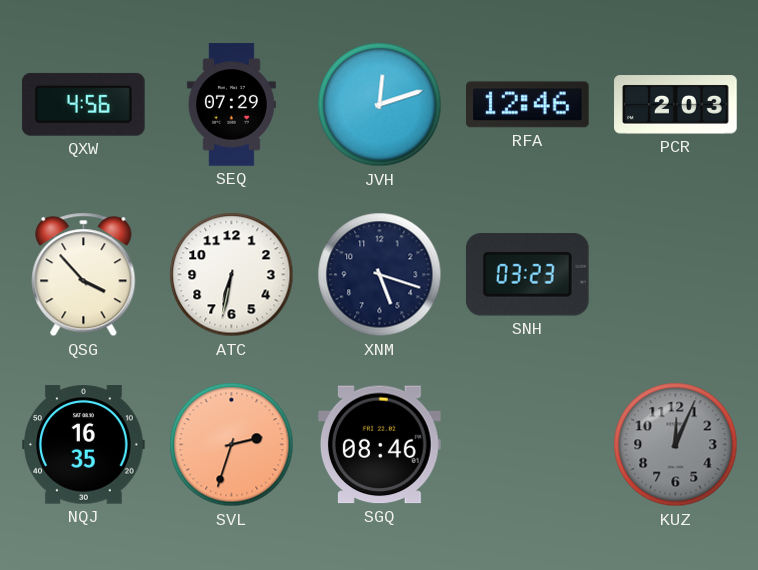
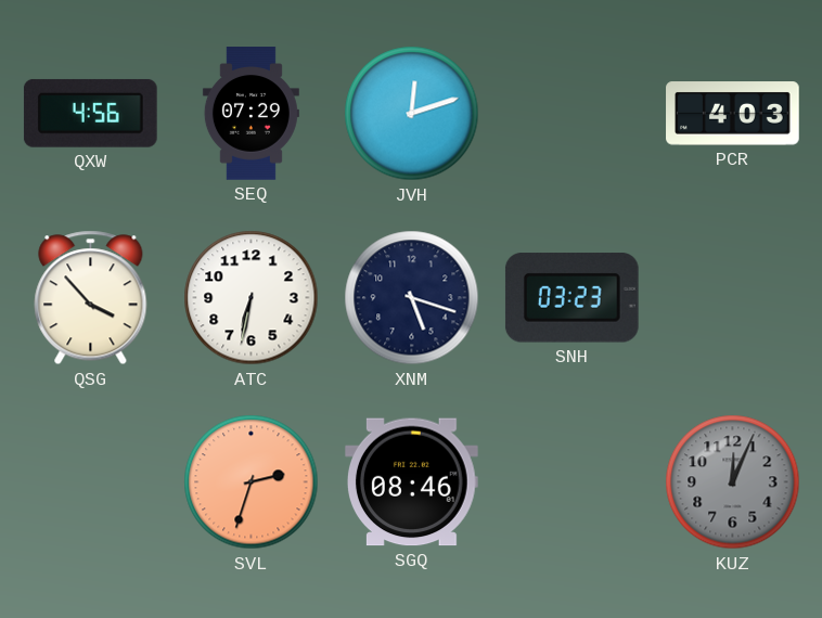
RFA: 12:46 -> none
PCR: 2:03 -> 4:03
NQJ: 16:35 -> none
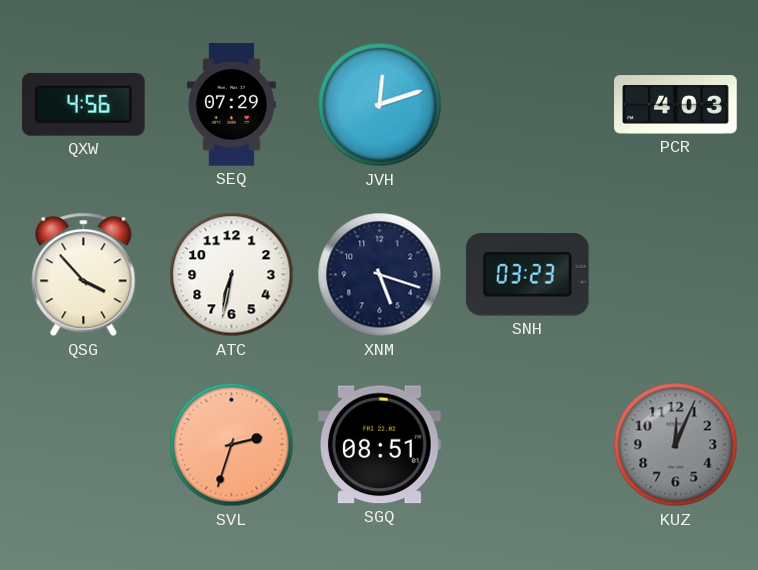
SGQ: 08:46 -> 08:51
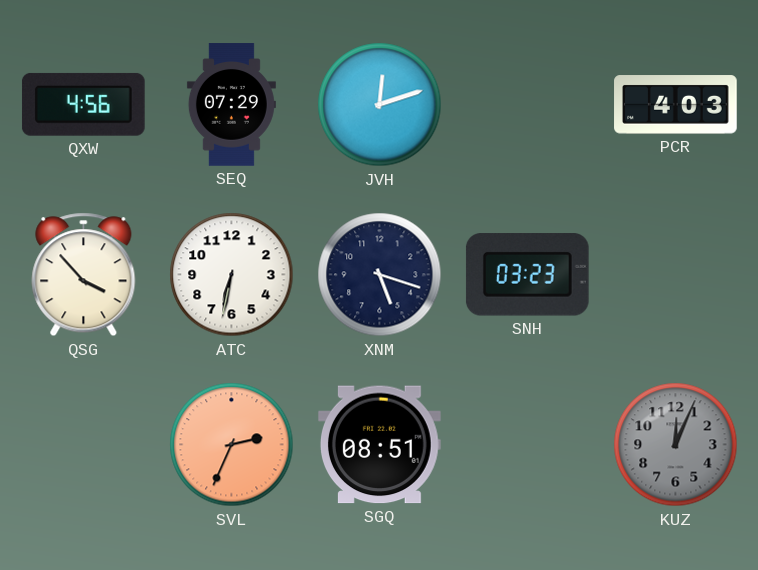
SVL: 2:33 -> 2:34
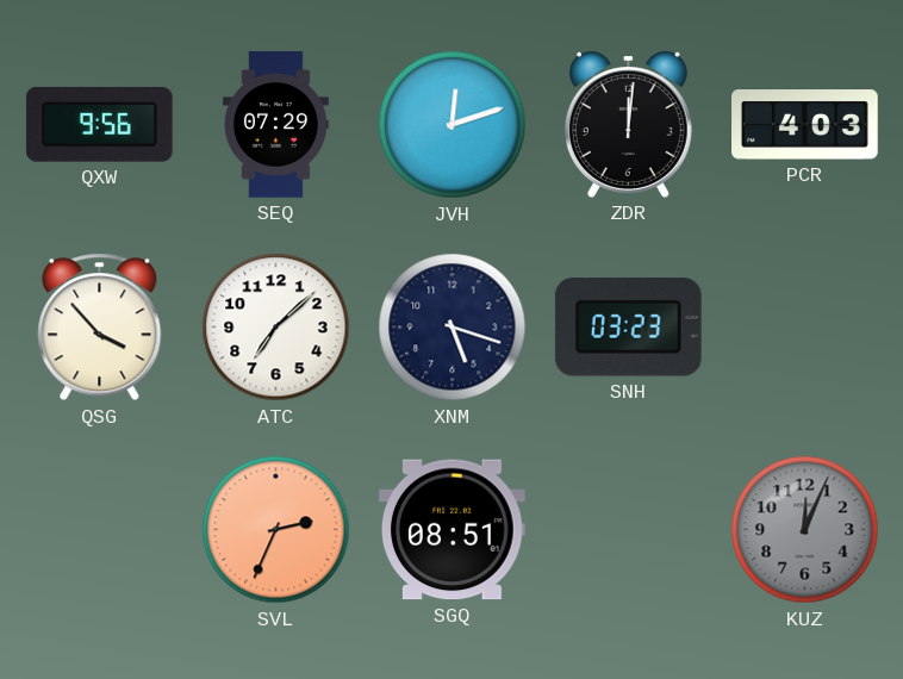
QXW: 4:56 -> 9:56
ZDR: none -> 12:01
ATC: 6:32 -> 7:08
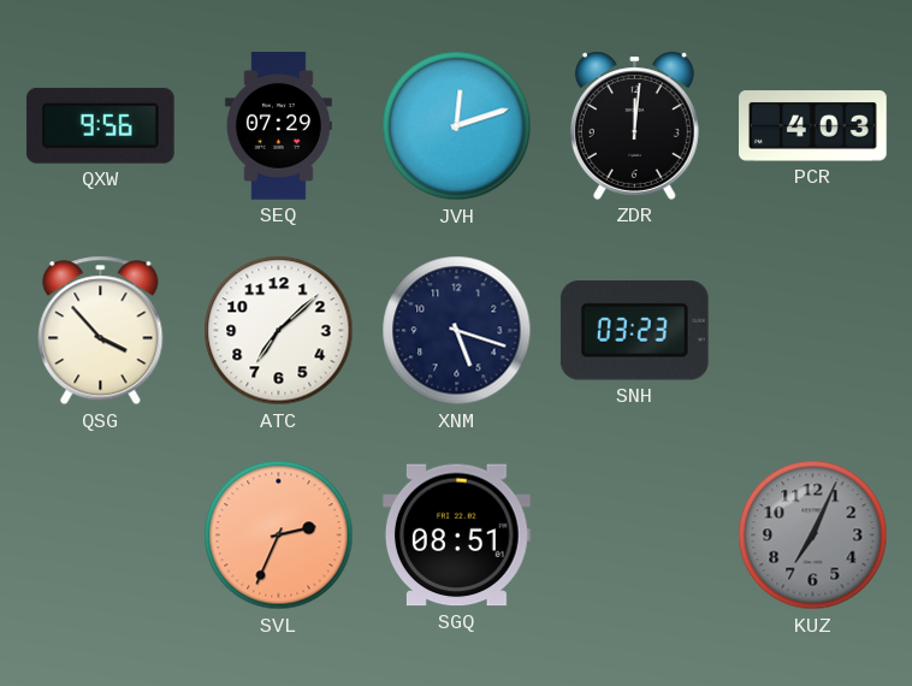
KUZ: 12:04 -> 7:04
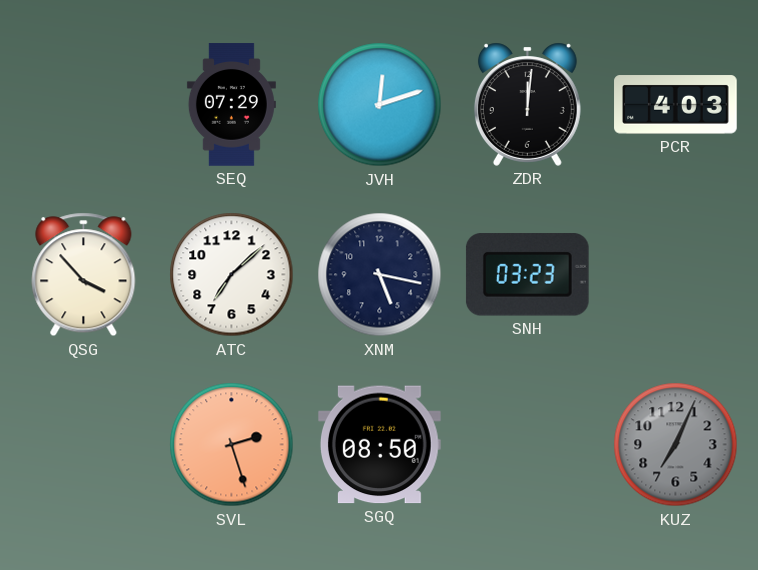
QXW: 9:56 -> none
XNM: 5:18 -> 5:17
SVL: 2:34 -> 2:27
SGQ: 08:51 -> 08:50
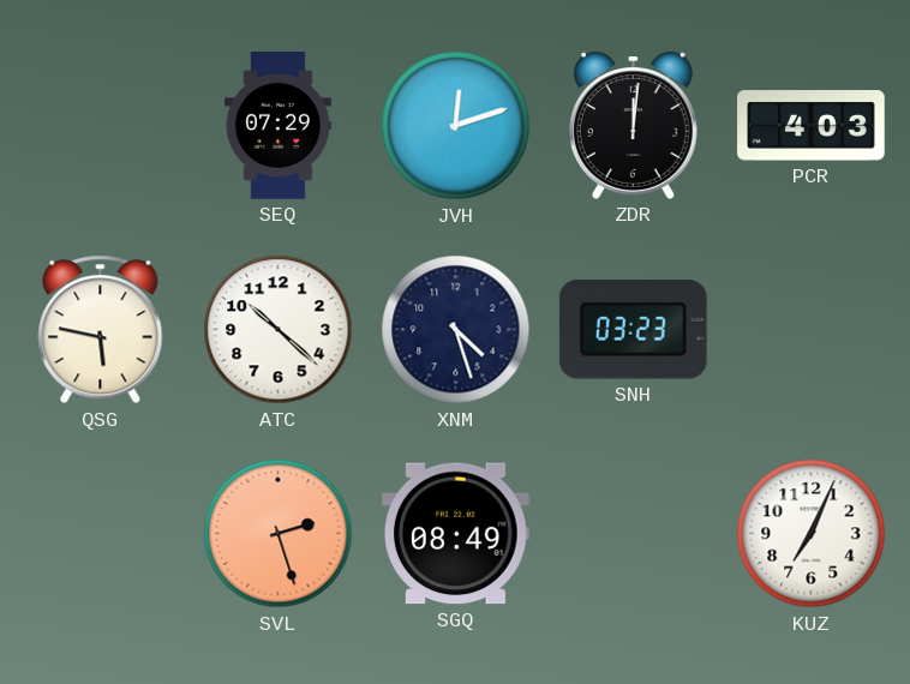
QSG: 3:53 -> 5:47
ATC: 7:08 -> 10:22
XNM: 5:17 -> 4:27
SGQ: 08:50 -> 08:49
KUZ dial: grey -> white
